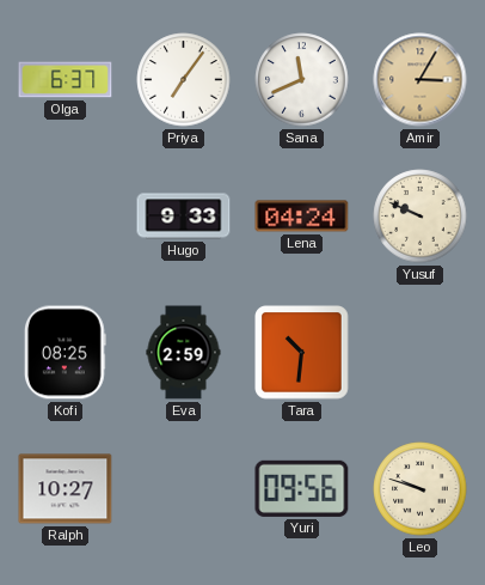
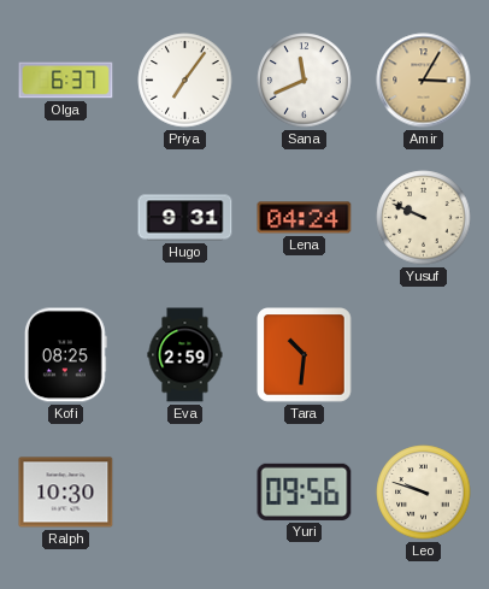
Hugo: 9:33 -> 9:31
Ralph: 10:27 -> 10:30
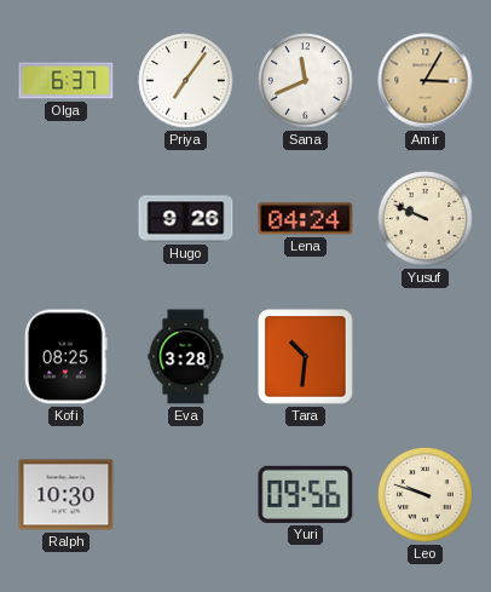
Hugo: 9:31 -> 9:26
Eva: 2:59 -> 3:28
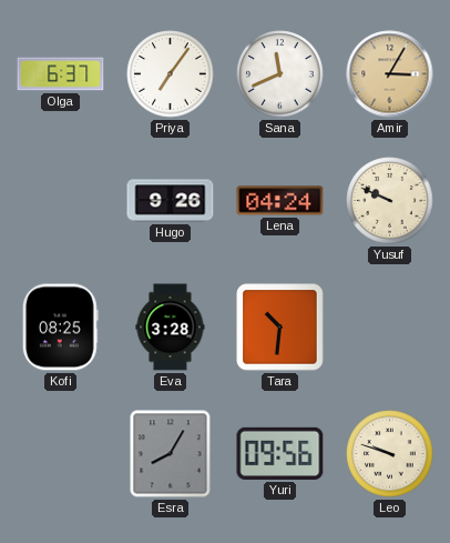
Ralph: 10:30 -> none
Esra: none -> 8:05
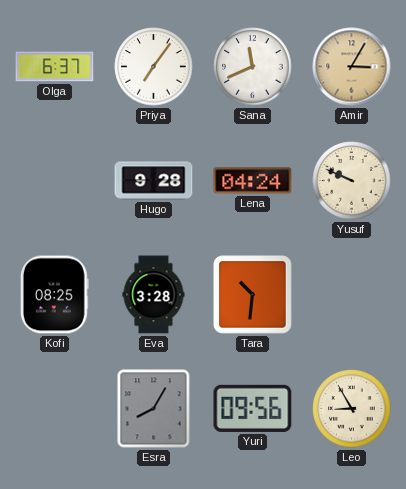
Hugo: 9:26 -> 9:28
Leo: 9:48 -> 8:55
